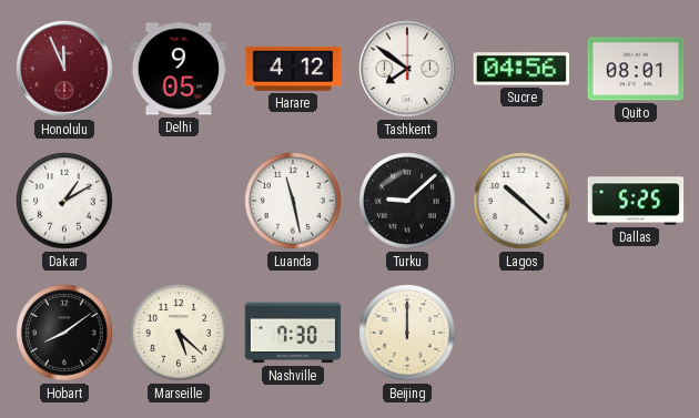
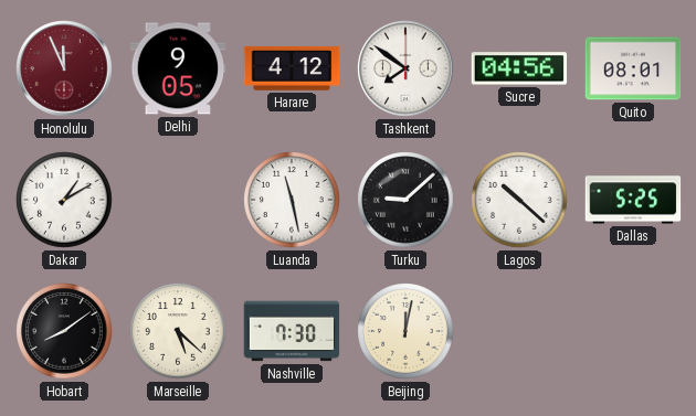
Beijing: 12:00 -> 12:02
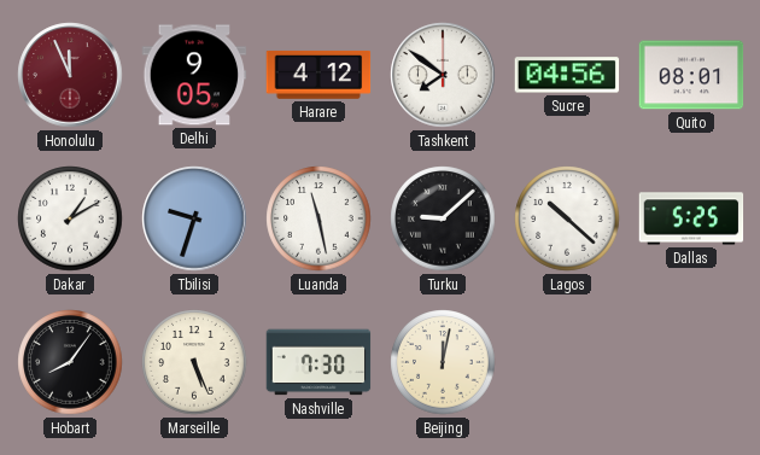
Tbilisi: none -> 9:33
Hobart: 8:09 -> 8:06
Marseille: 5:22 -> 5:26
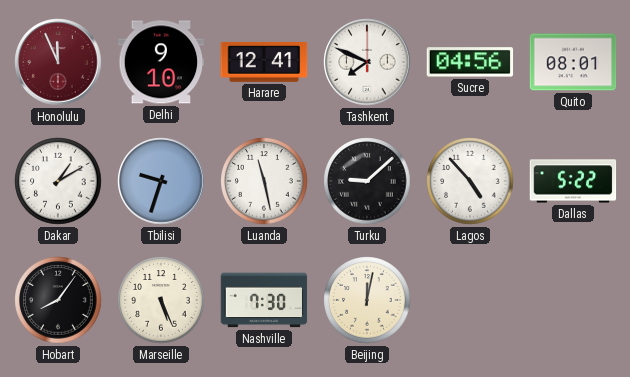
Delhi: 9:05 -> 9:10
Harare: 4:12 -> 12:41
Tashkent: 7:51 -> 7:49
Lagos: 10:22 -> 4:53
Dallas: 5:25 -> 5:22
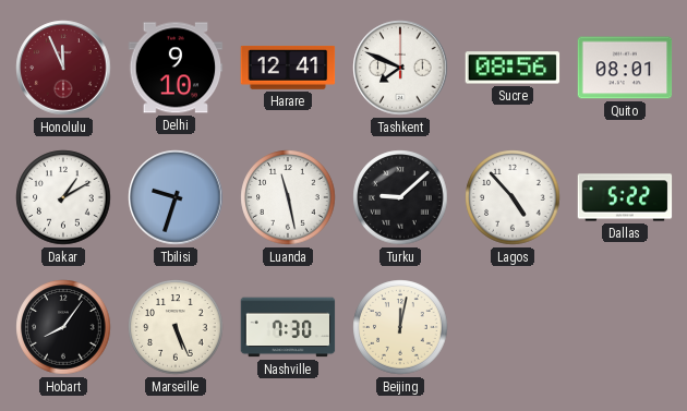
Sucre: 04:56 -> 08:56
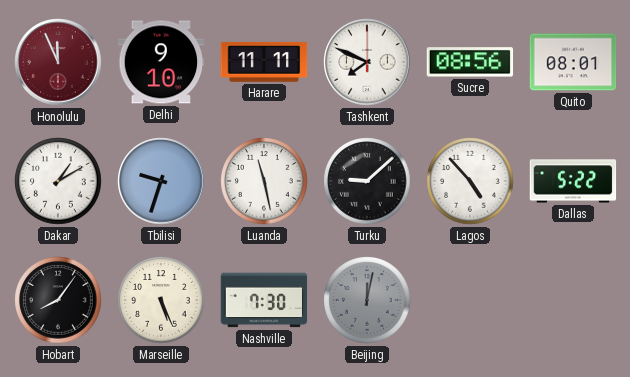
Harare: 12:41 -> 11:11
Beijing dial: cream -> grey
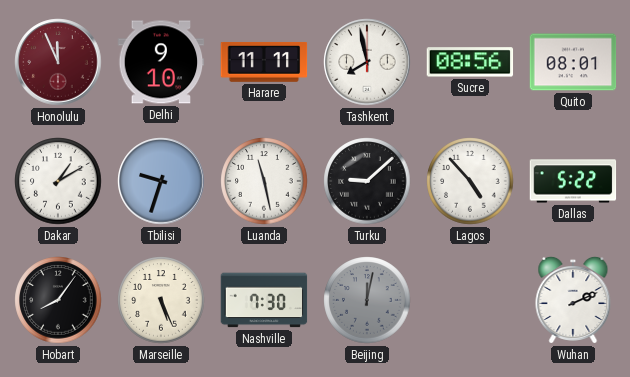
Tashkent: 7:49 -> 7:58
Wuhan: none -> 2:11
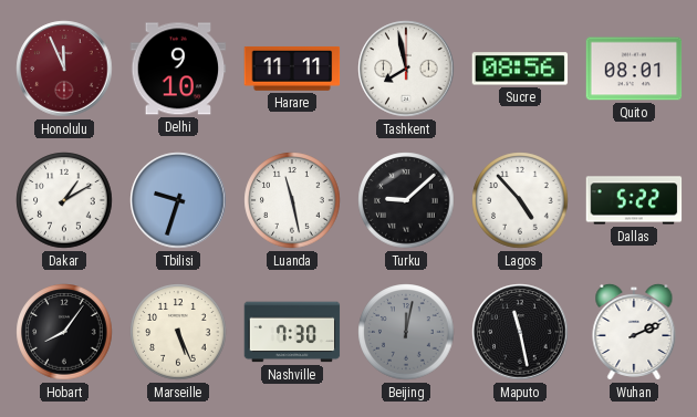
Maputo: none -> 11:28
